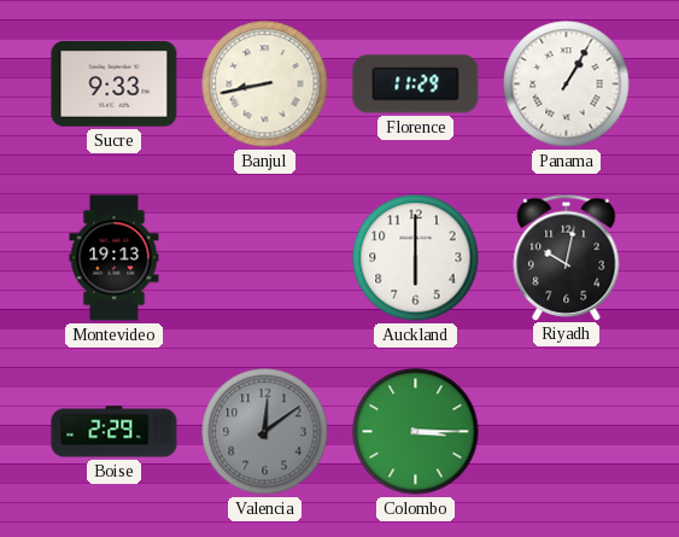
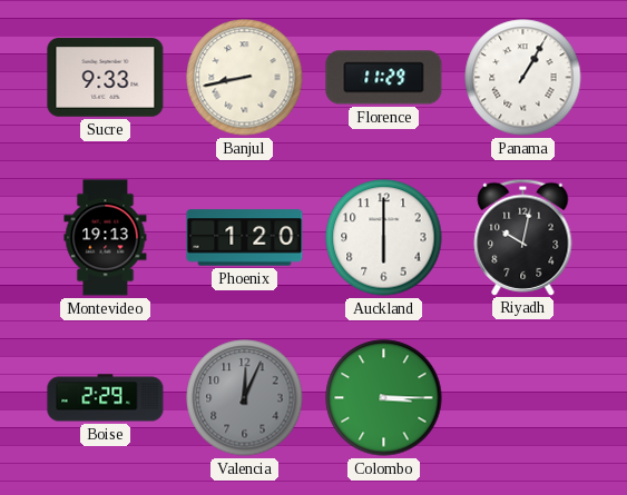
Phoenix: none -> 1:20
Valencia: 12:09 -> 12:04
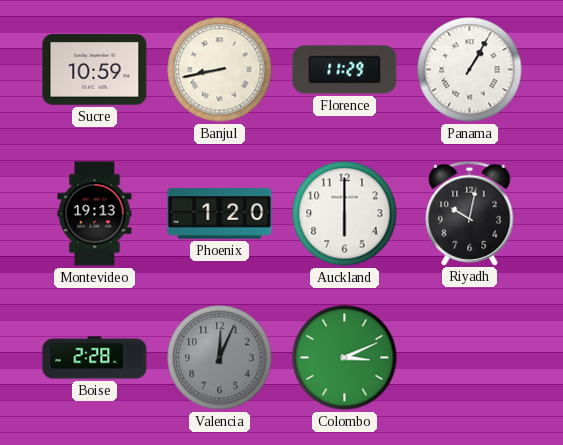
Sucre: 9:33 -> 10:59
Boise: 2:29 -> 2:28
Colombo: 3:15 -> 3:11
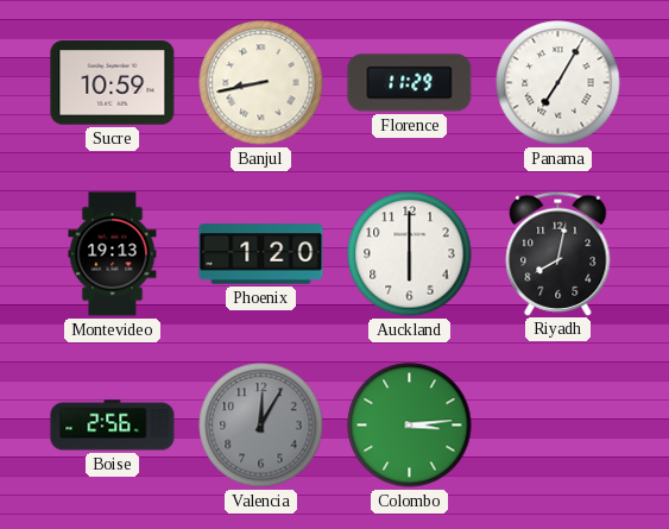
Panama: 1:05 -> 7:05
Riyadh: 10:02 -> 8:02
Boise: 2:28 -> 2:56
Valencia: 12:04 -> 12:05
Colombo: 3:11 -> 3:14
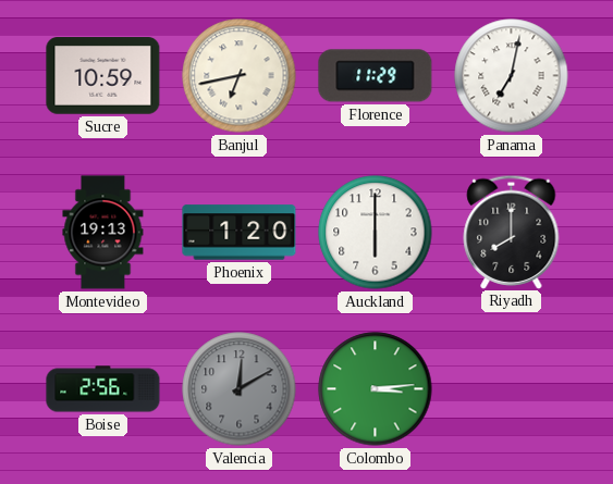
Banjul: 8:43 -> 6:43
Panama: 7:05 -> 7:02
Riyadh: 8:02 -> 8:00
Valencia: 12:05 -> 12:10
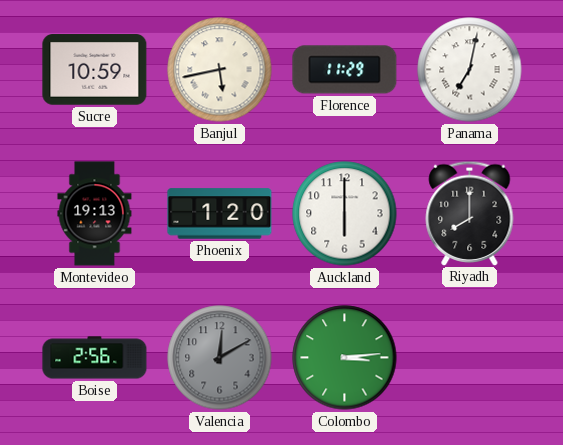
Banjul: 6:43 -> 5:43
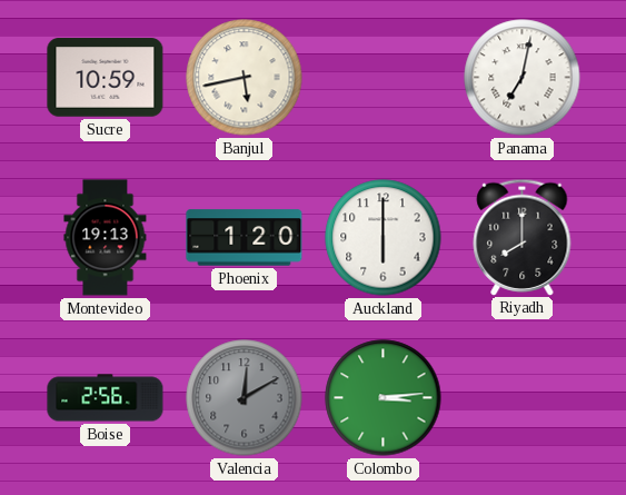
Florence: 11:29 -> none
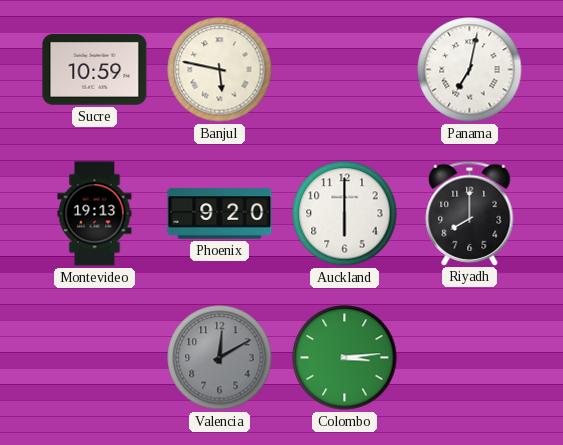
Banjul: 5:43 -> 5:47
Phoenix: 1:20 -> 9:20
Boise: 2:56 -> none
